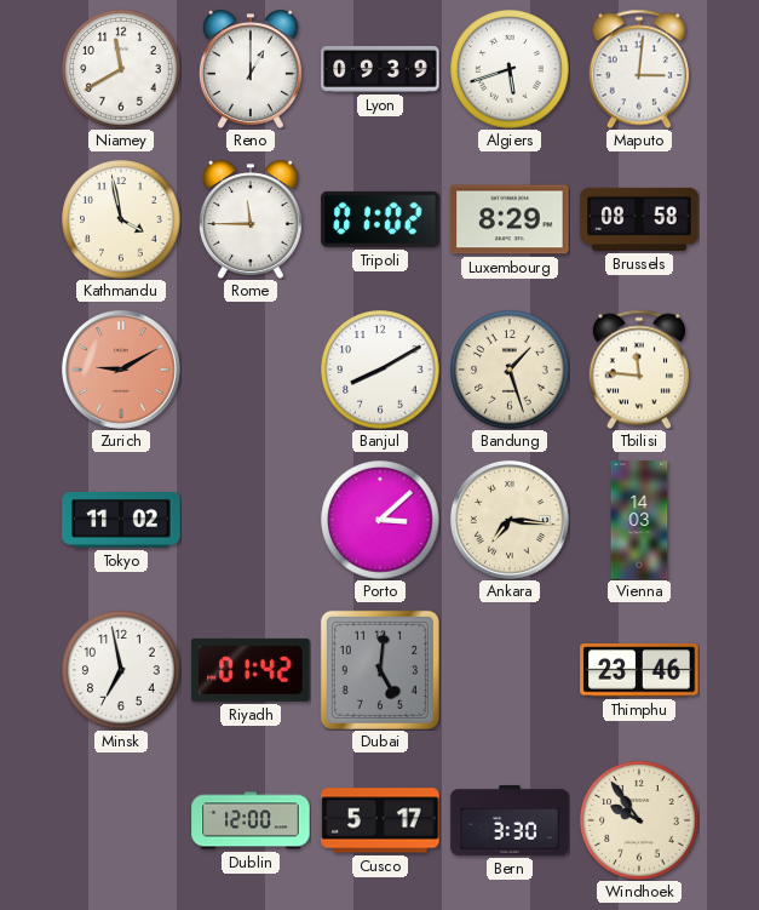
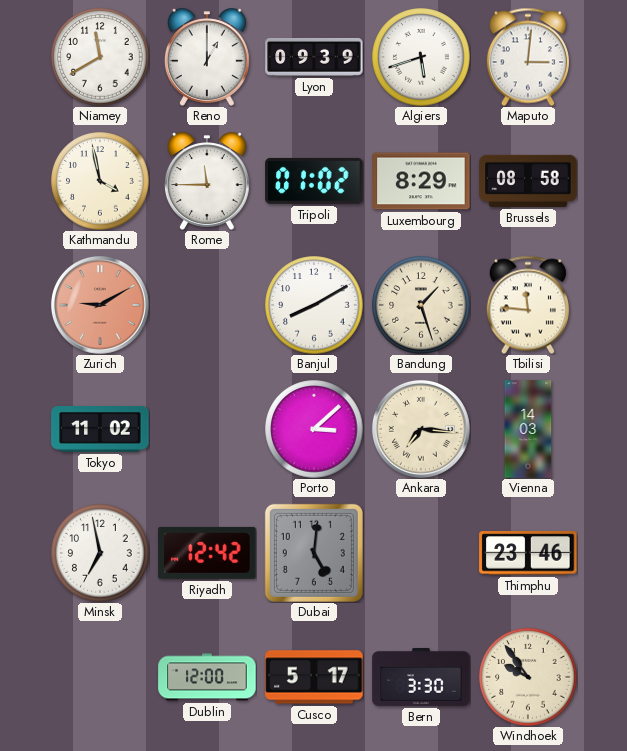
Riyadh: 01:42 -> 12:42
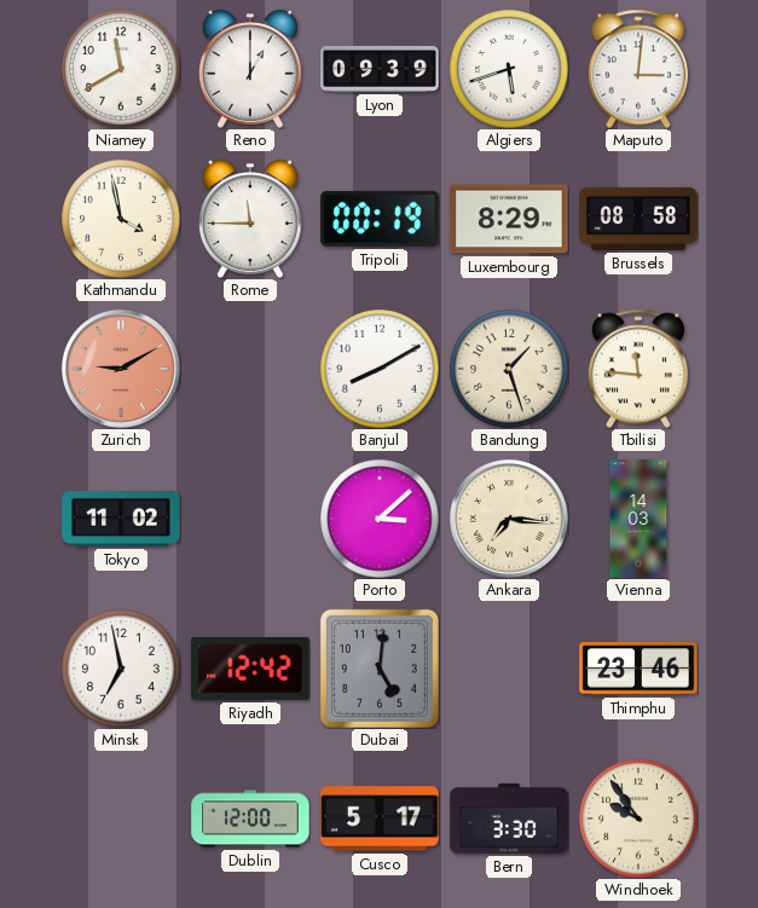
Tripoli: 01:02 -> 00:19
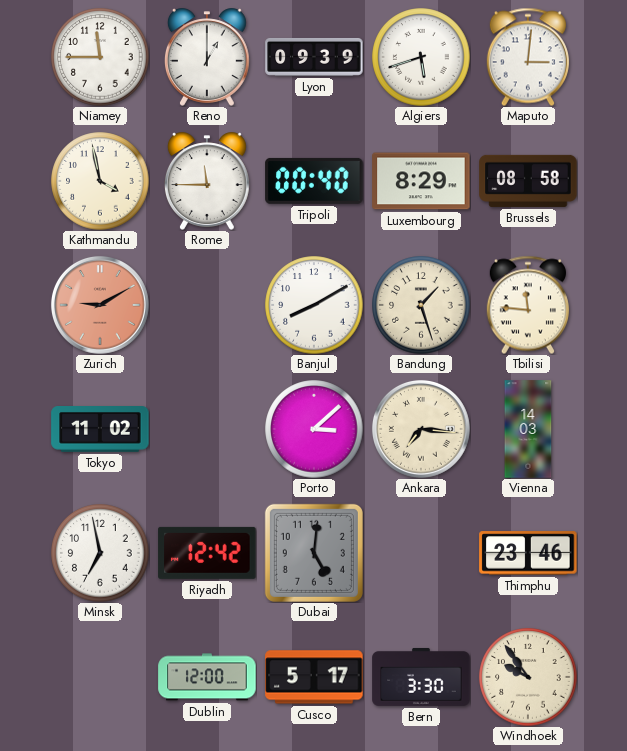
Niamey: 11:40 -> 11:45
Tripoli: 00:19 -> 00:40
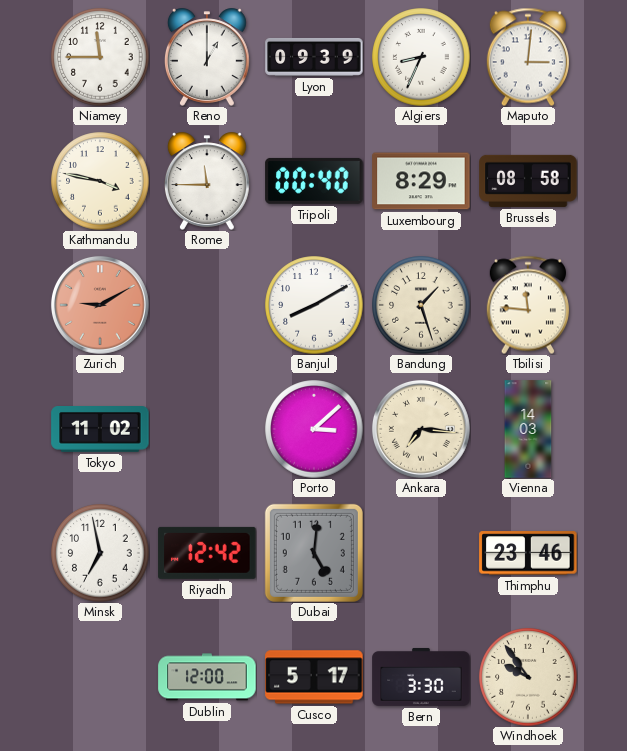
Algiers: 5:42 -> 8:34
Kathmandu: 3:58 -> 3:47
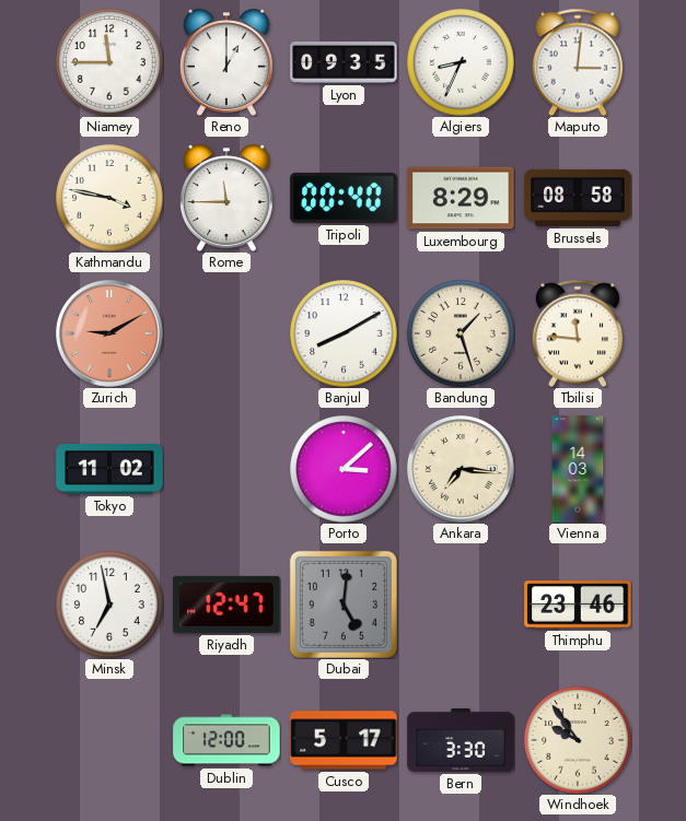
Lyon: 09:39 -> 09:35
Riyadh: 12:42 -> 12:47
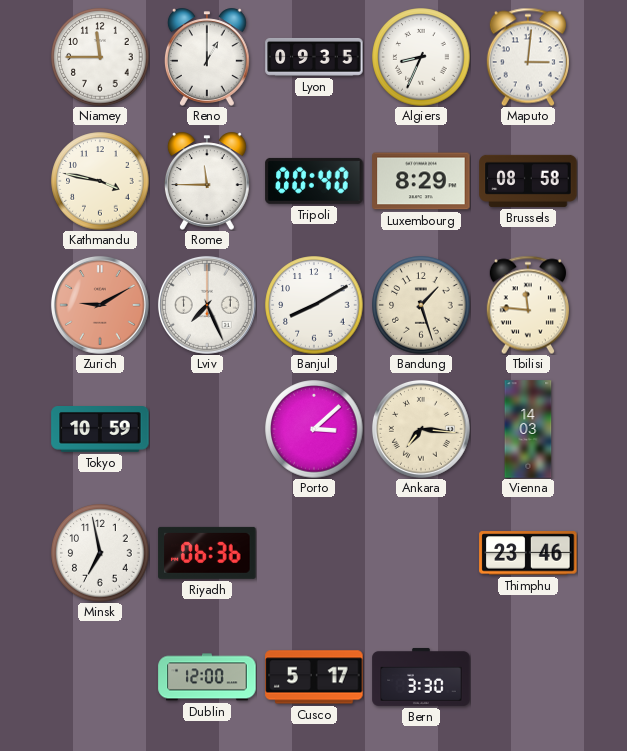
Lviv: none -> 7:26
Tokyo: 11:02 -> 10:59
Riyadh: 12:47 -> 06:36
Dubai: 5:01 -> none
Windhoek: 9:54 -> none
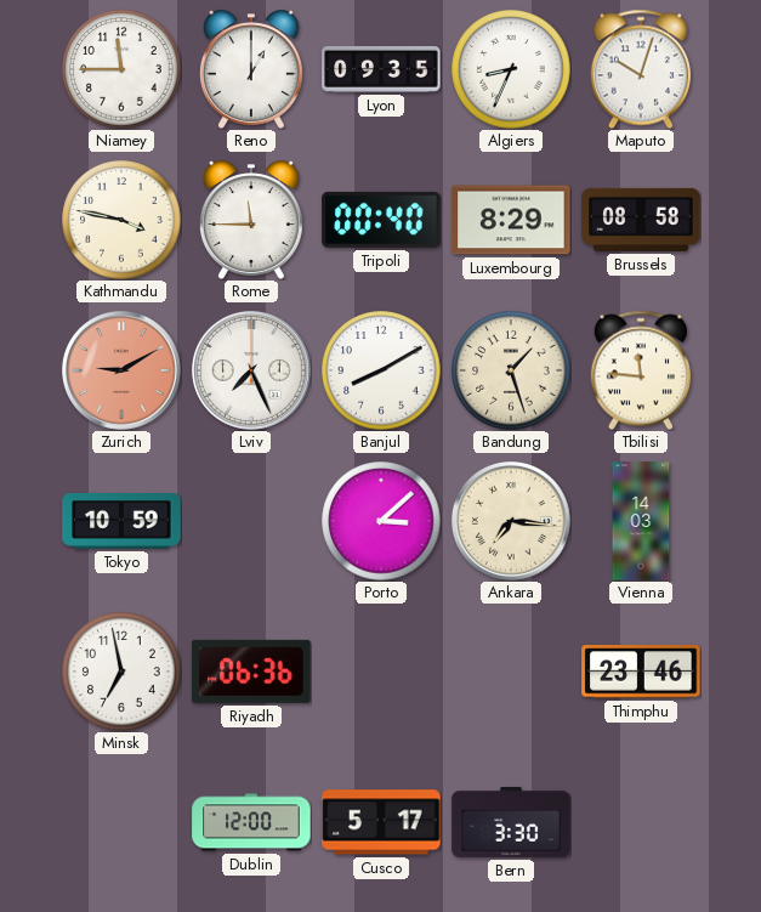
Maputo: 3:01 -> 10:03
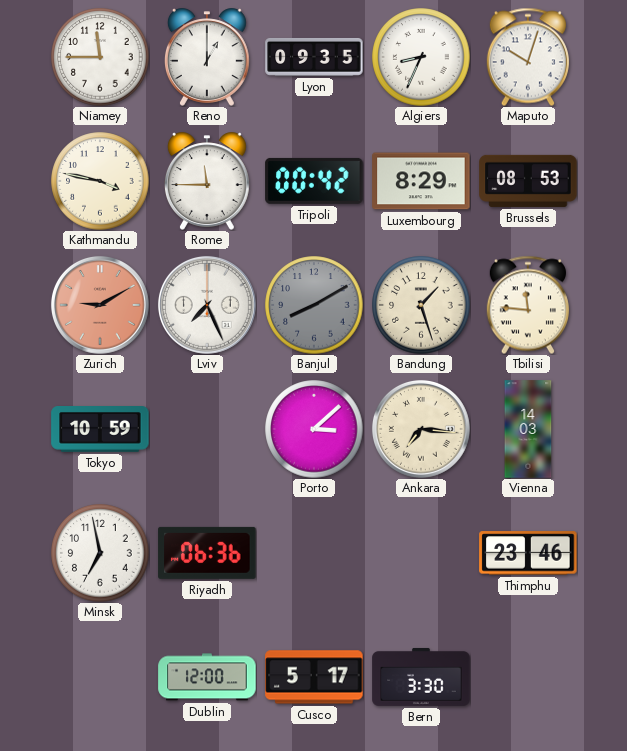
Tripoli: 00:40 -> 00:42
Brussels: 08:58 -> 08:53
Banjul dial: white -> grey
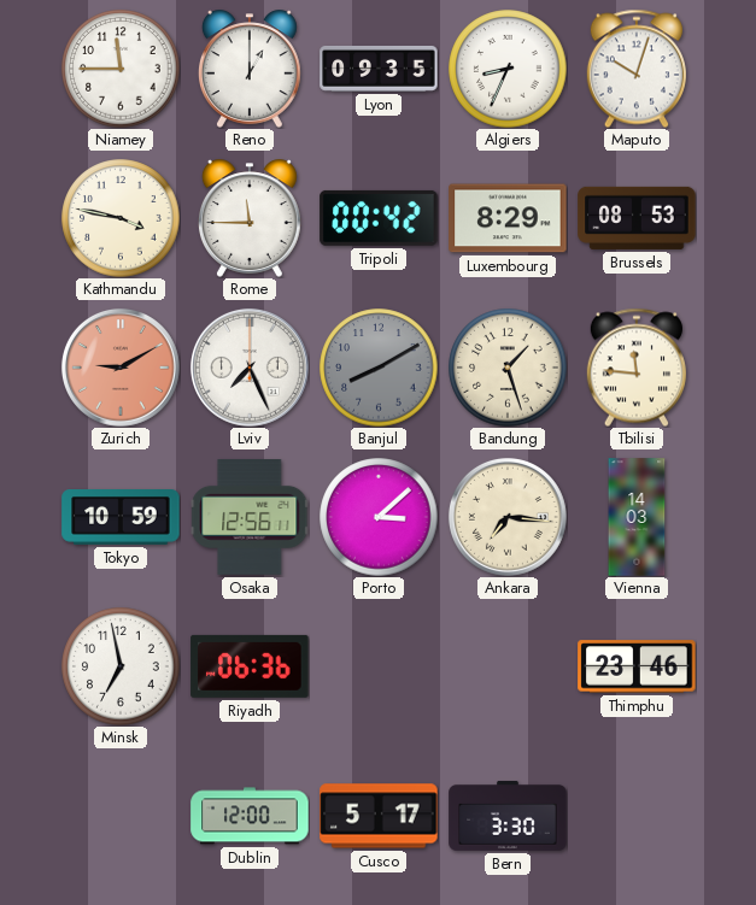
Osaka: none -> 12:56
